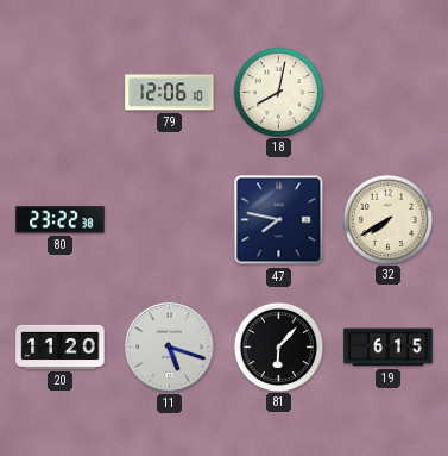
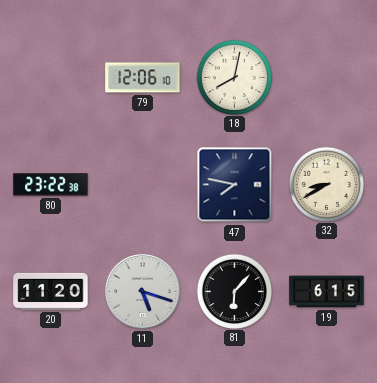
32: 7:40 -> 8:40
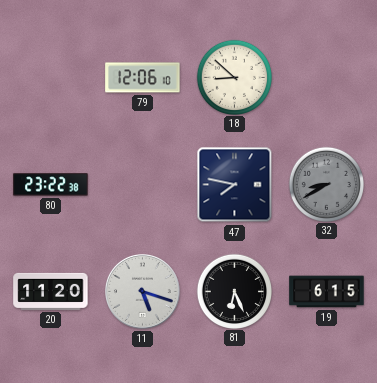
18: 8:02 -> 8:52
32 dial: cream -> grey
81: 6:07 -> 6:26
